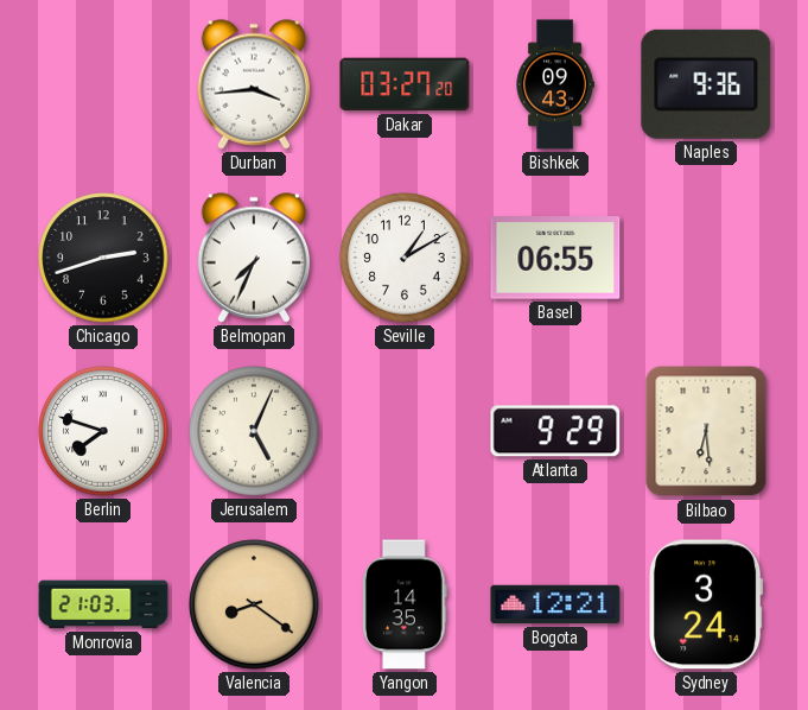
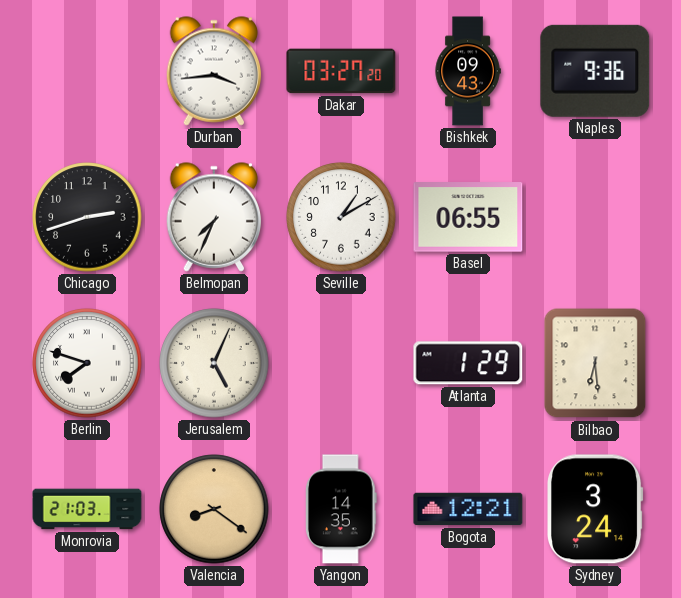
Atlanta: 9:29 -> 1:29
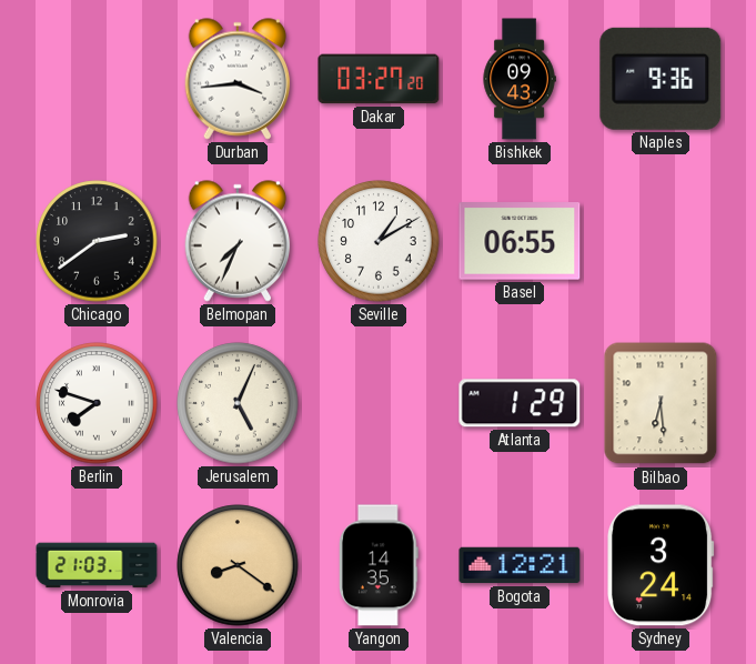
Chicago: 2:42 -> 2:39
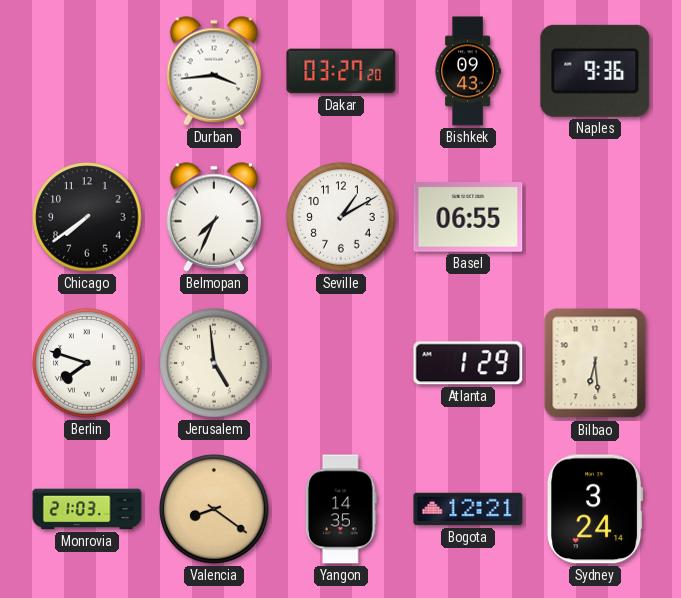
Chicago: 2:39 -> 7:39
Jerusalem: 5:04 -> 4:59
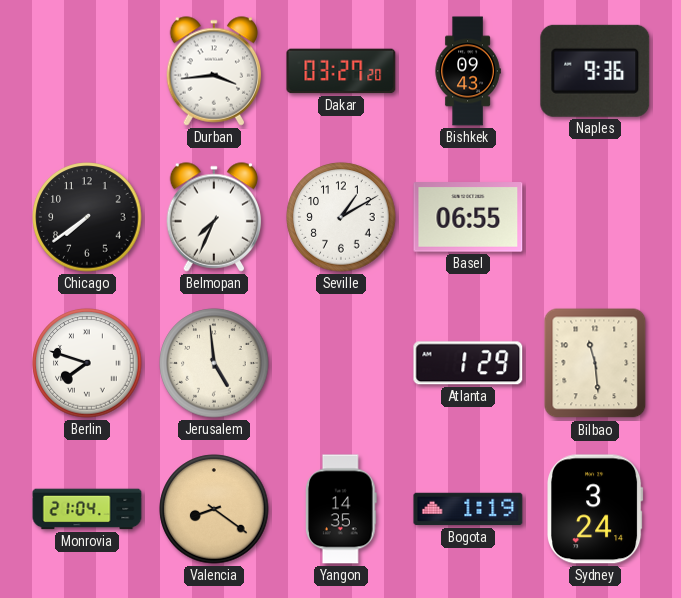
Bilbao: 6:29 -> 11:29
Monrovia: 21:03 -> 21:04
Bogota: 12:21 -> 1:19
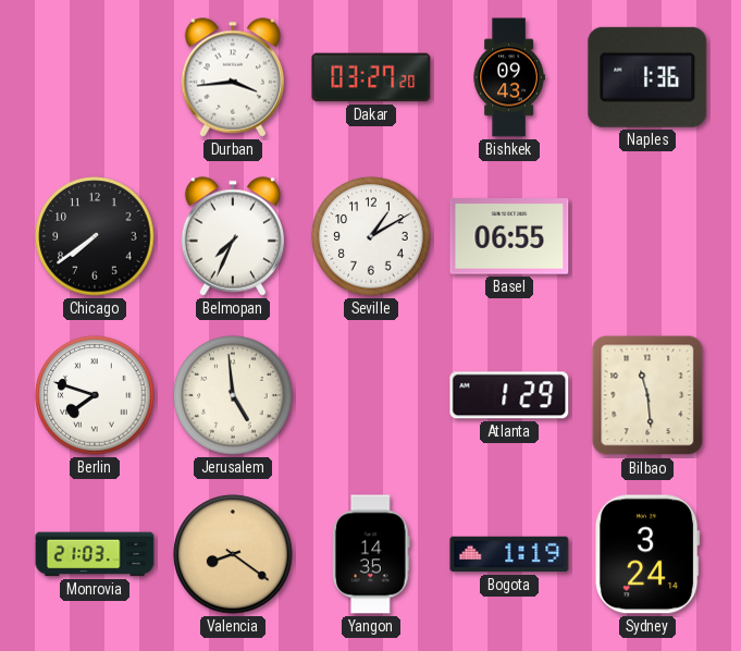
Naples: 9:36 -> 1:36
Monrovia: 21:04 -> 21:03
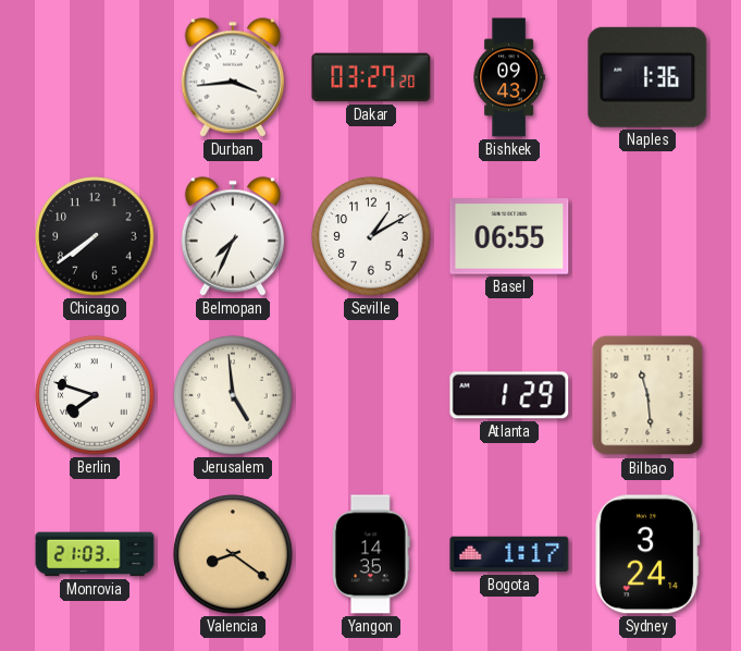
Bogota: 1:19 -> 1:17
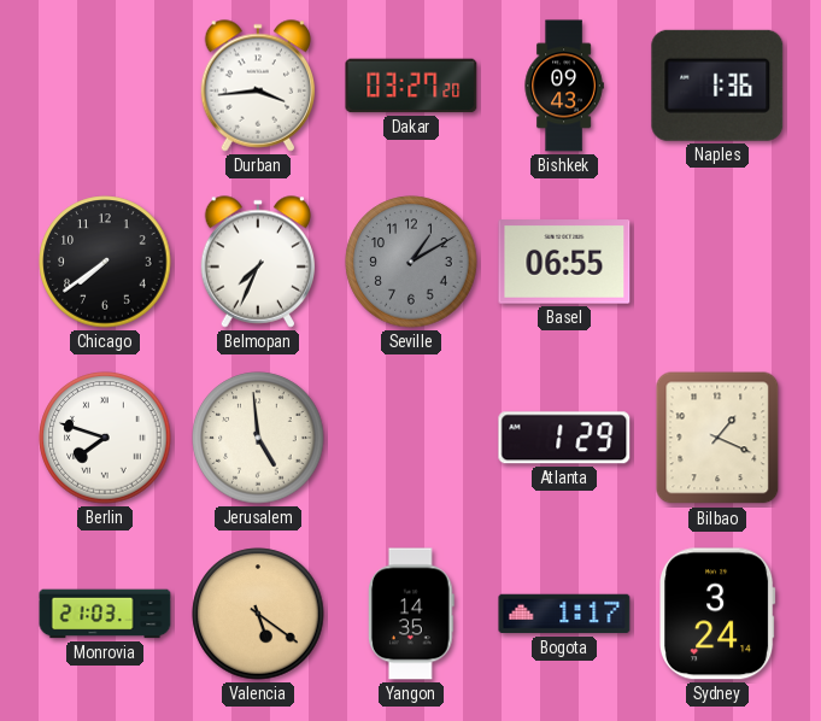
Seville dial: white -> grey
Bilbao: 11:29 -> 1:19
Valencia: 8:21 -> 5:21
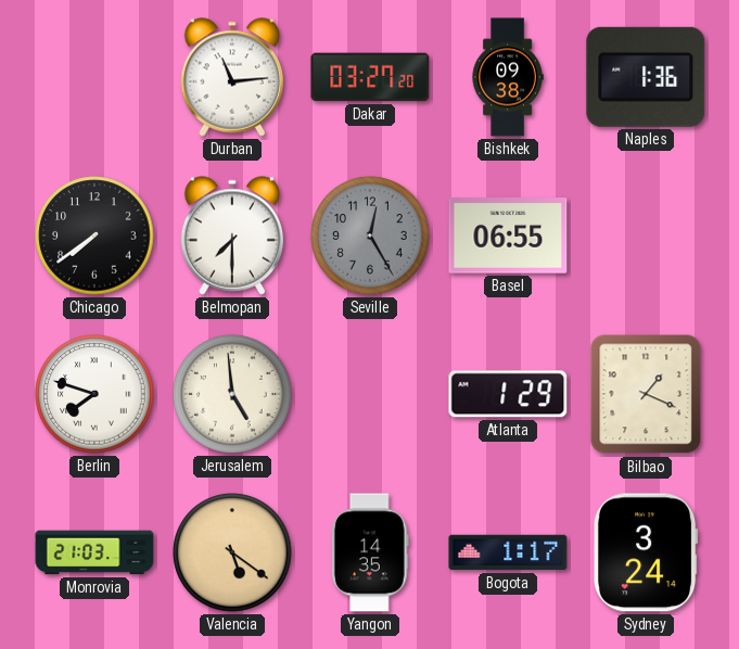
Durban: 3:44 -> 11:14
Bishkek: 09:43 -> 09:38
Belmopan: 7:34 -> 7:30
Seville: 1:10 -> 12:25
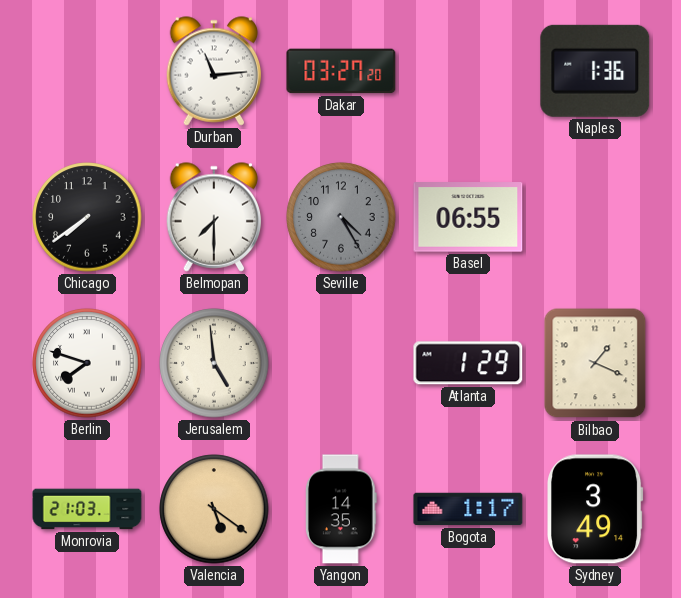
Bishkek: 09:38 -> none
Seville: 12:25 -> 4:25
Sydney: 3:24 -> 3:49
